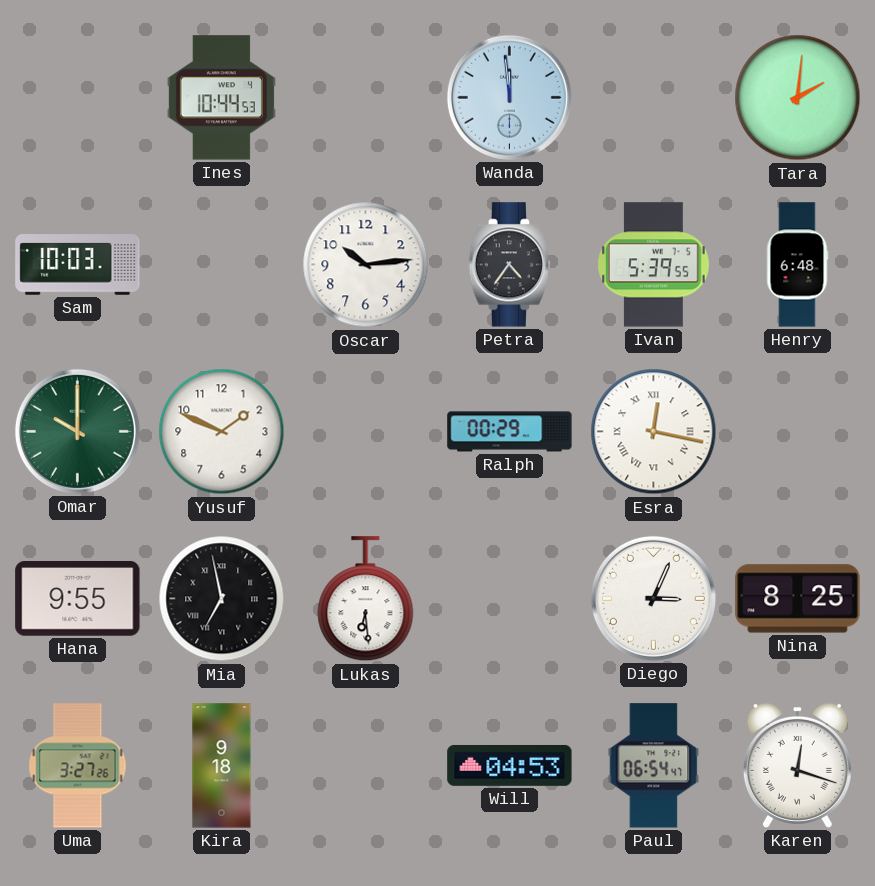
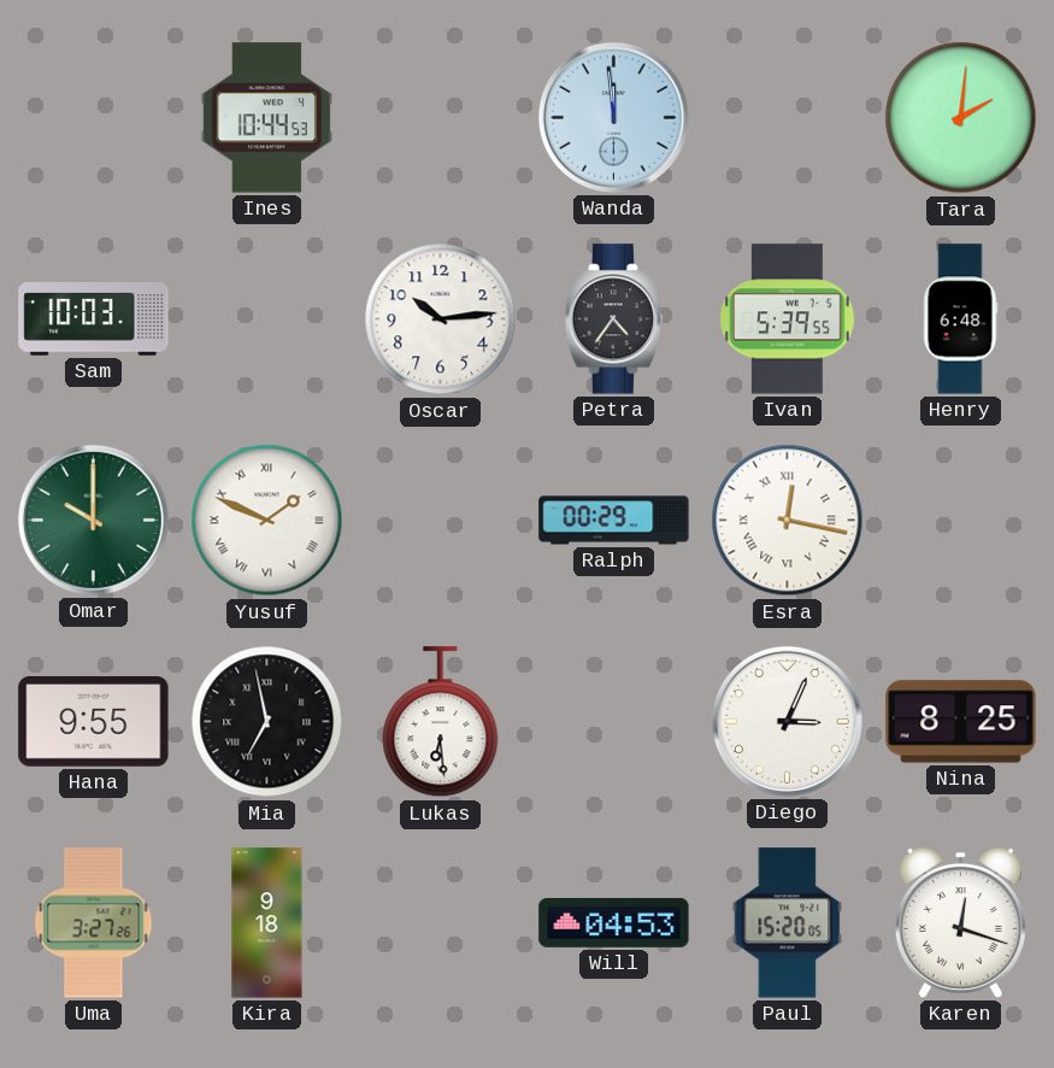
Yusuf numerals: Arabic -> Roman
Paul: 06:54 -> 15:20
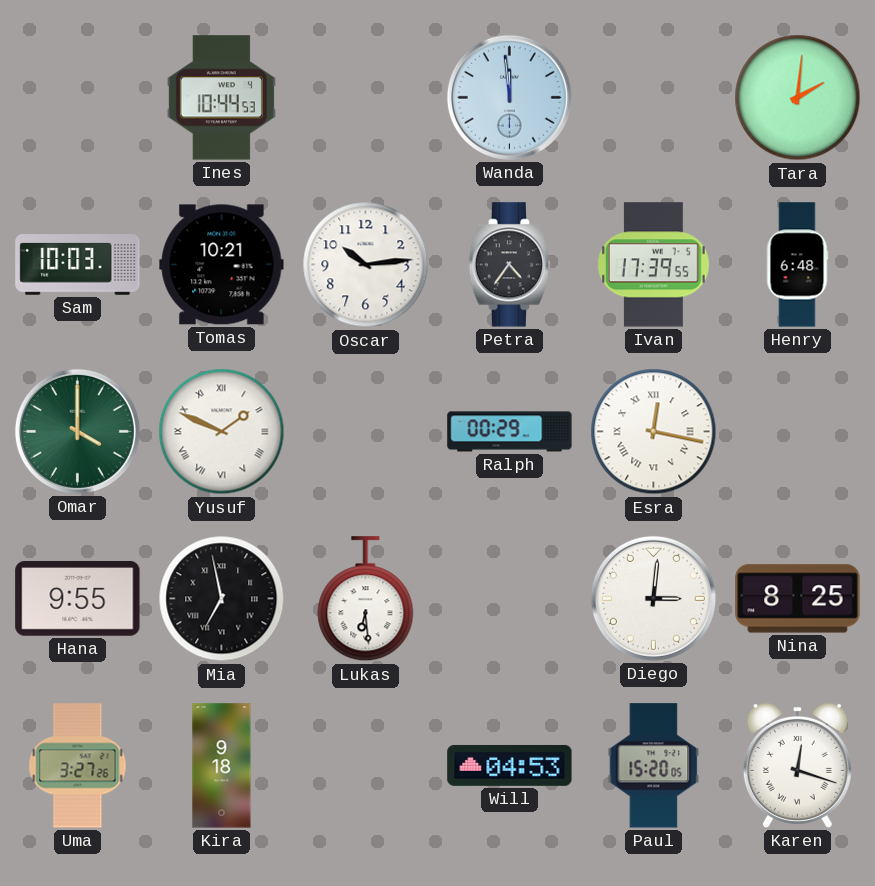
Tomas: none -> 10:21
Ivan: 5:39 -> 17:39
Omar: 10:00 -> 4:00
Diego: 3:04 -> 3:01
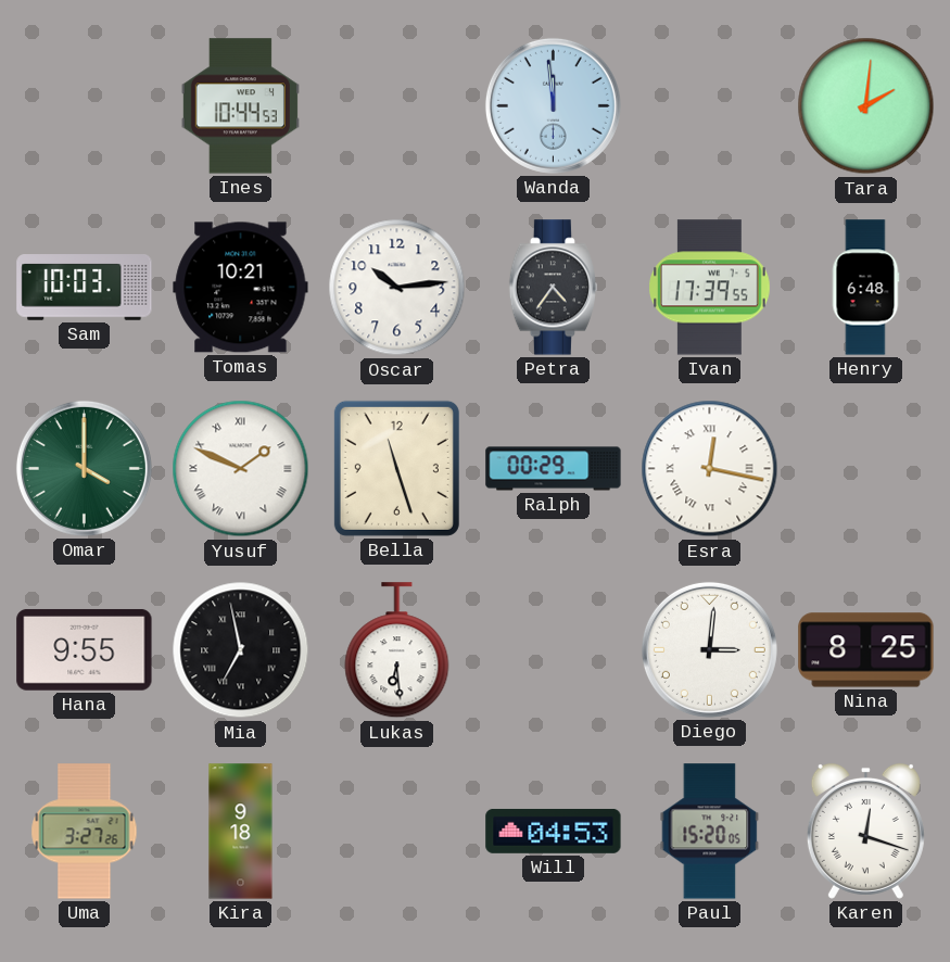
Bella: none -> 11:27
